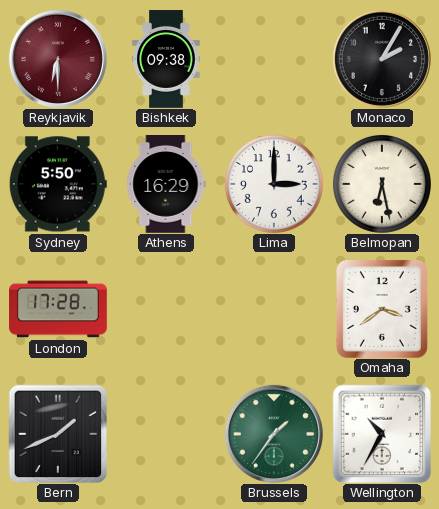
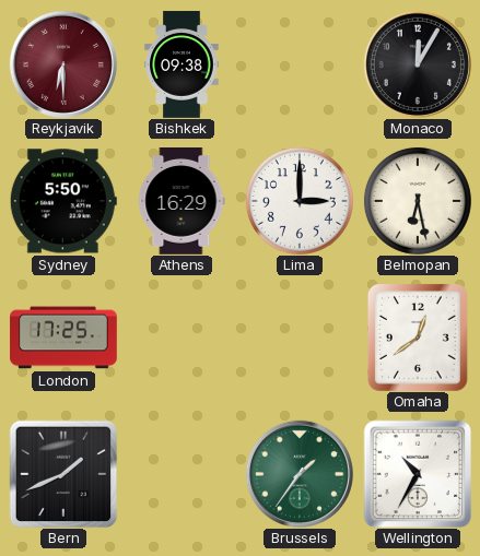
Monaco: 2:05 -> 12:05
London: 17:28 -> 17:25
Omaha: 3:39 -> 12:39
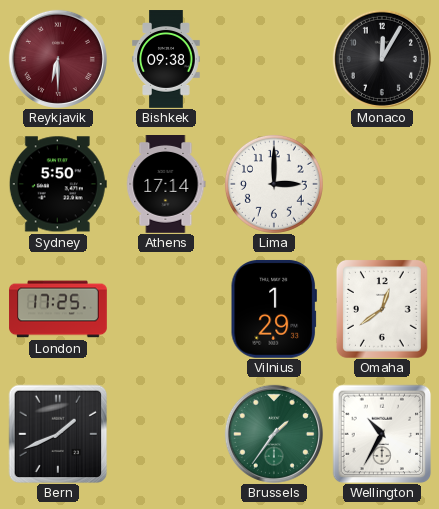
Athens: 16:29 -> 17:14
Belmopan: 6:28 -> none
Vilnius: none -> 1:29
